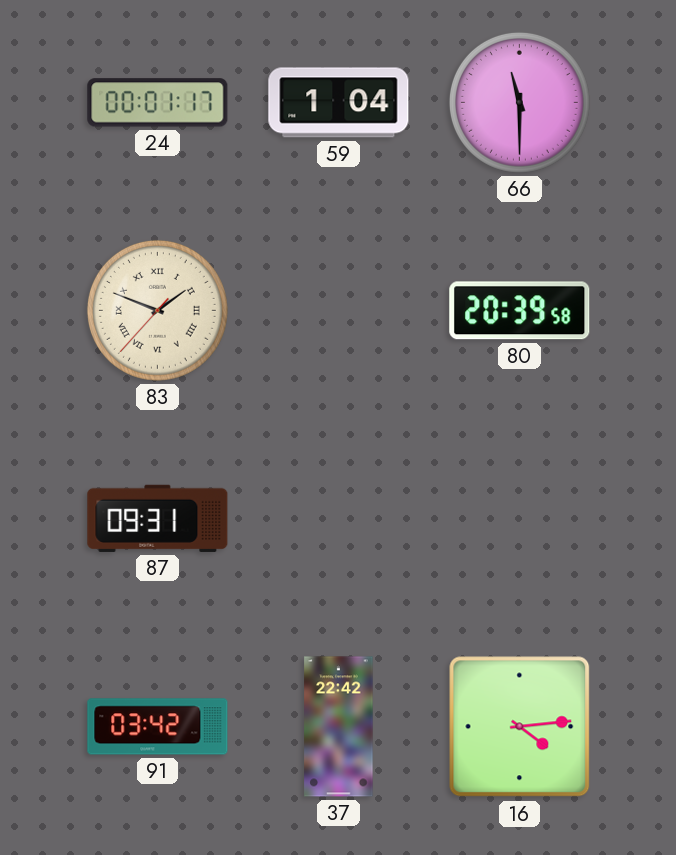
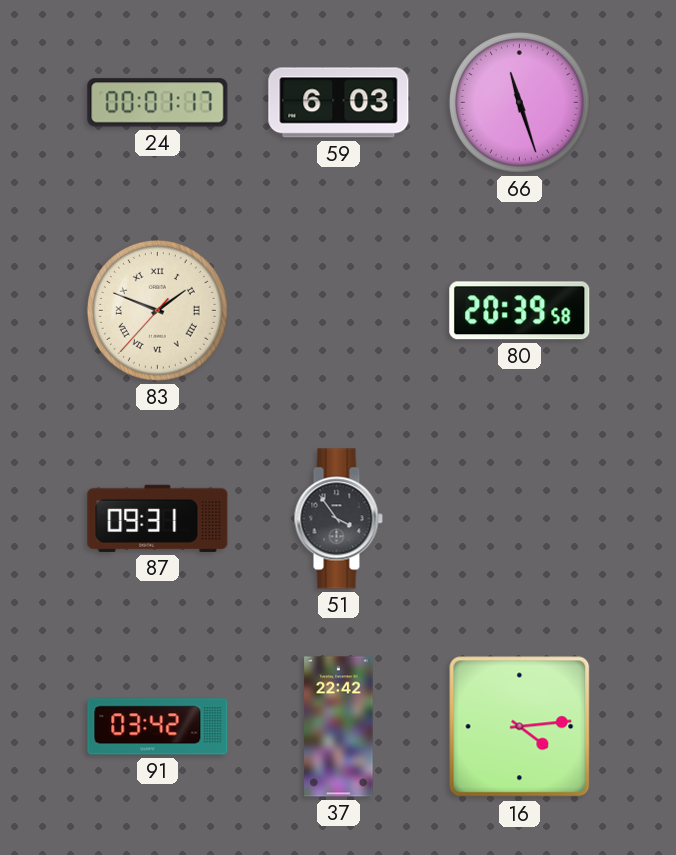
59: 1:04 -> 6:03
66: 11:30 -> 11:27
51: none -> 3:54
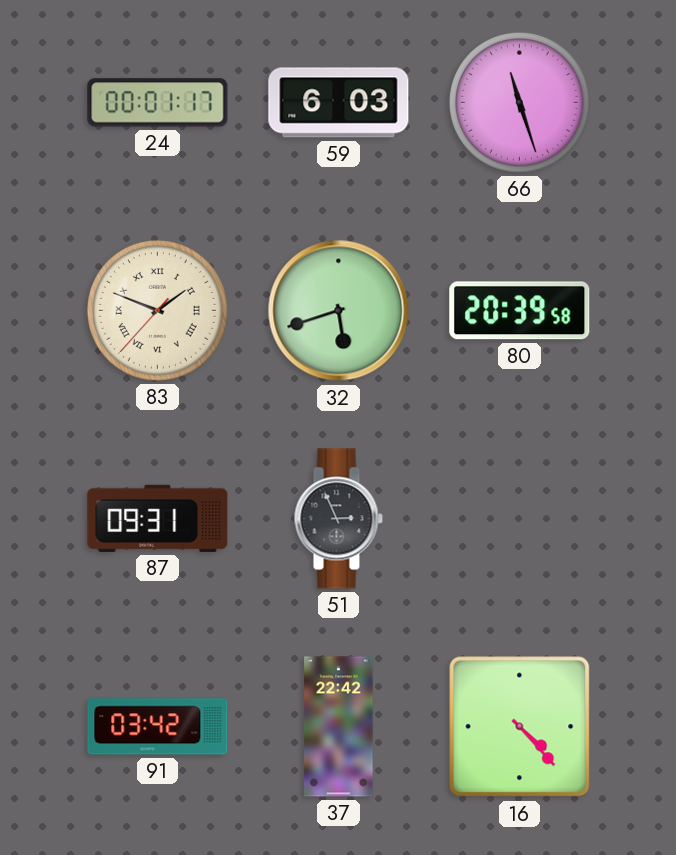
32: none -> 5:42
51: 3:54 -> 2:56
16: 4:14 -> 4:23
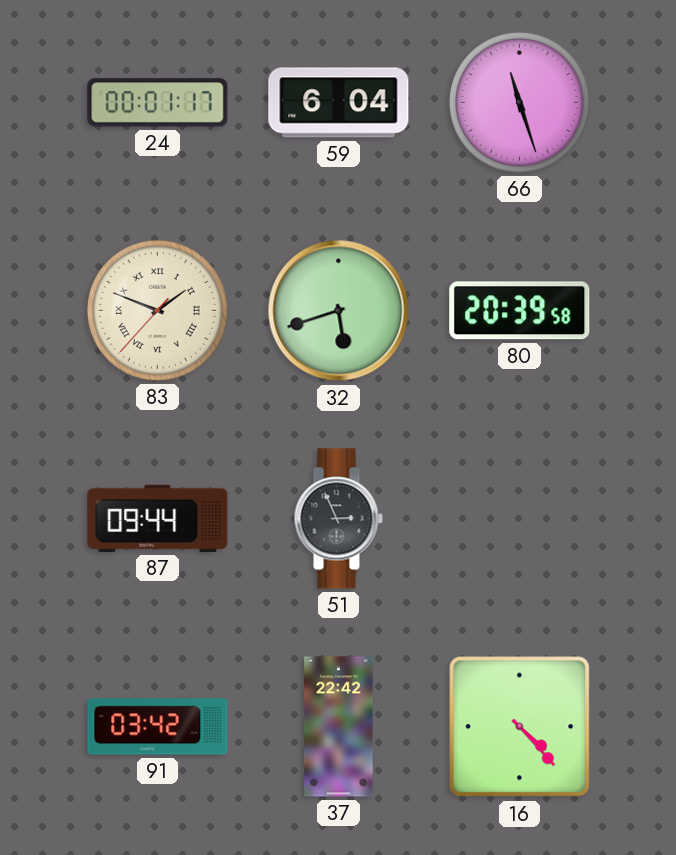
59: 6:03 -> 6:04
87: 09:31 -> 09:44
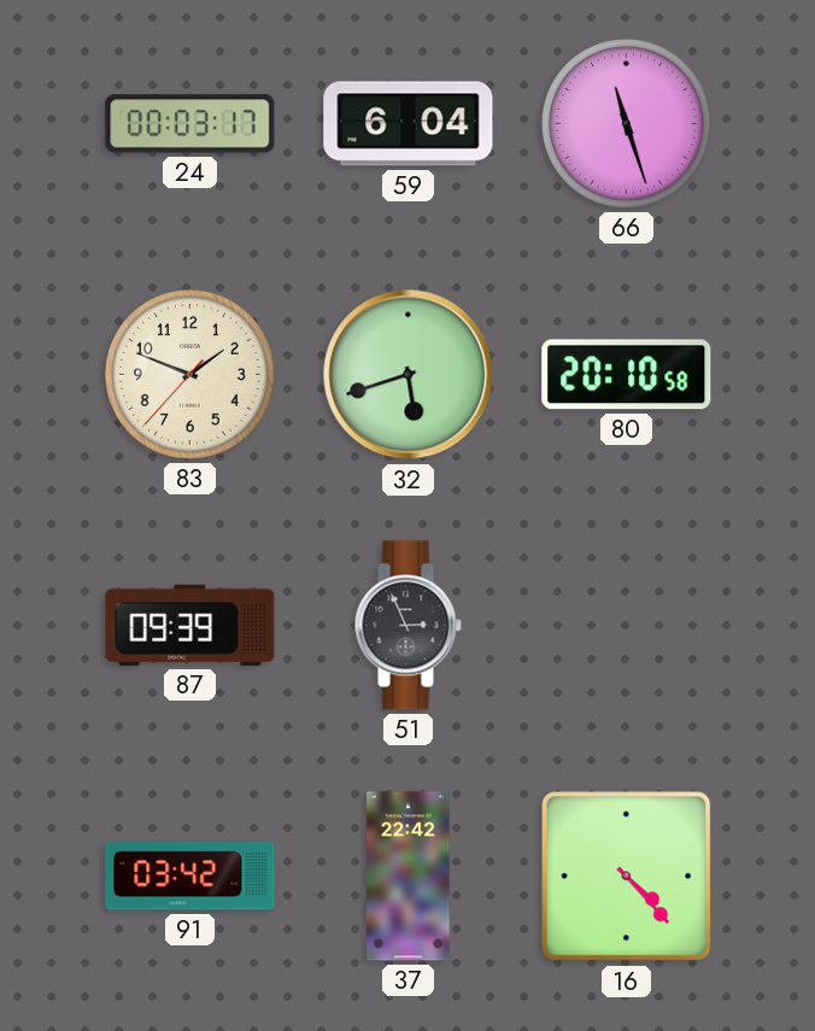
24: 00:01 -> 00:03
83 numerals: Roman -> Arabic
80: 20:39 -> 20:10
87: 09:44 -> 09:39
